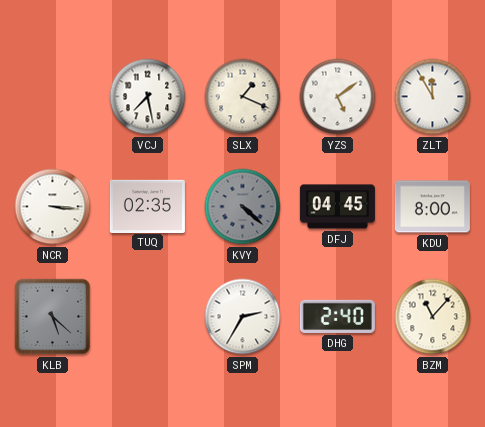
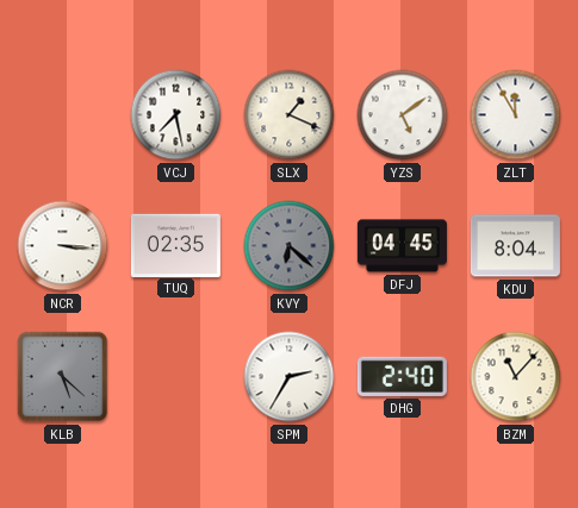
KVY: 4:22 -> 6:22
KDU: 8:00 -> 8:04
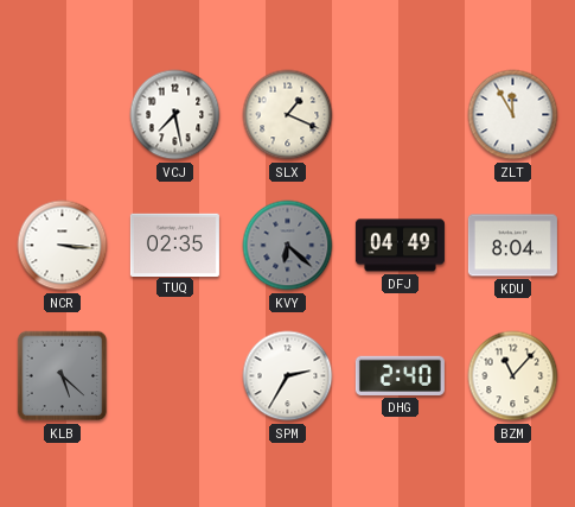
YZS: 5:09 -> none
DFJ: 04:45 -> 04:49
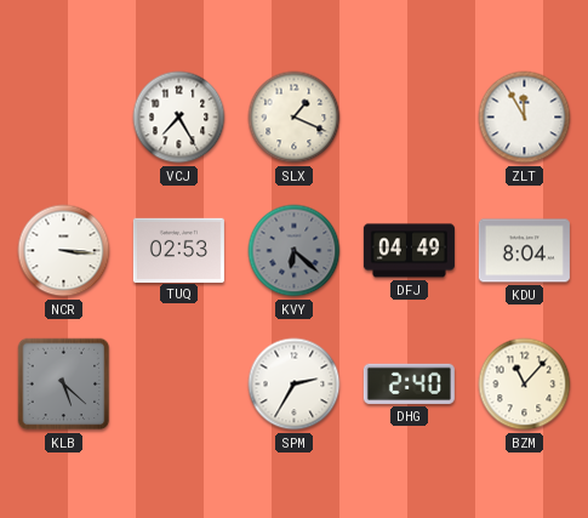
VCJ: 7:28 -> 7:25
TUQ: 02:35 -> 02:53
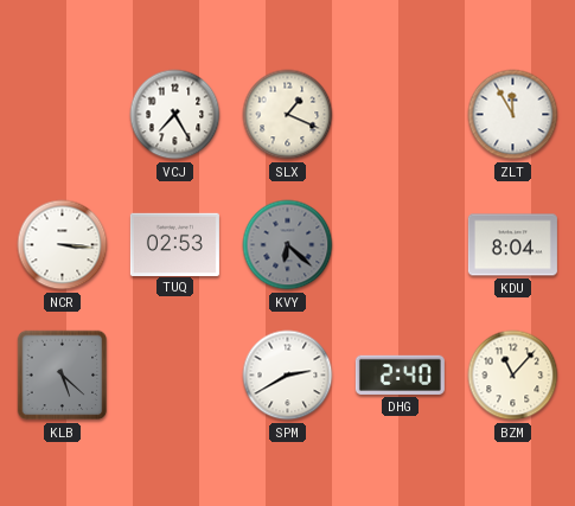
DFJ: 04:49 -> none
SPM: 2:35 -> 2:40
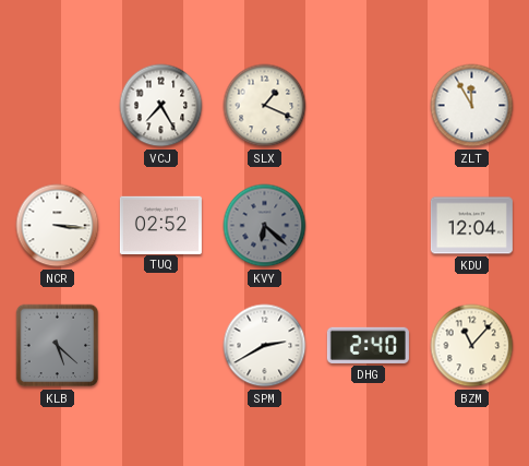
TUQ: 02:53 -> 02:52
KDU: 8:04 -> 12:04
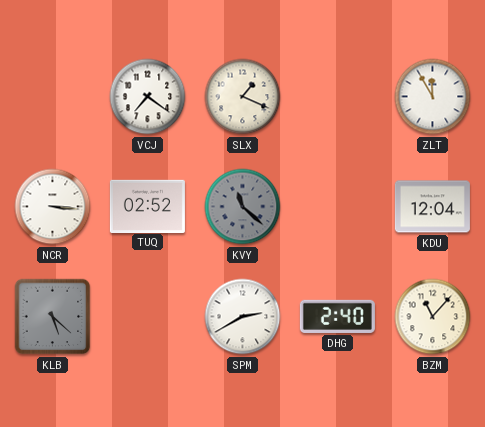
VCJ: 7:25 -> 7:21
KVY: 6:22 -> 11:22
